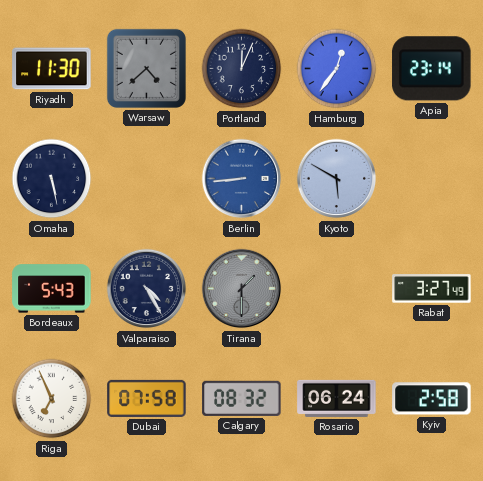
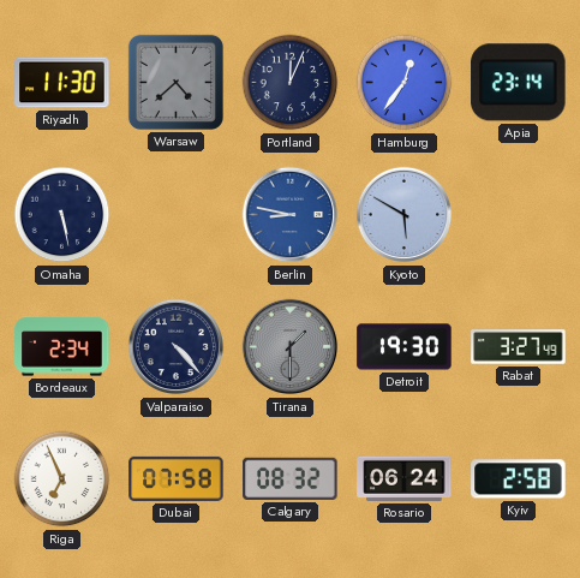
Berlin: 8:44 -> 8:47
Bordeaux: 5:43 -> 2:34
Valparaiso: 4:25 -> 4:23
Detroit: none -> 19:30
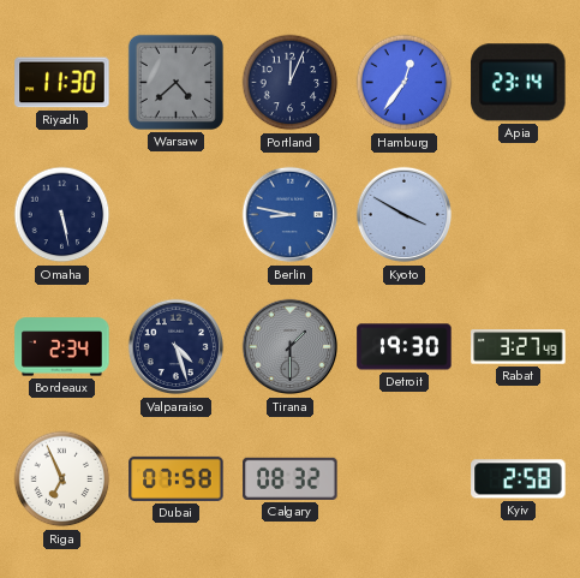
Kyoto: 5:50 -> 3:50
Valparaiso: 4:23 -> 4:27
Rosario: 06:24 -> none
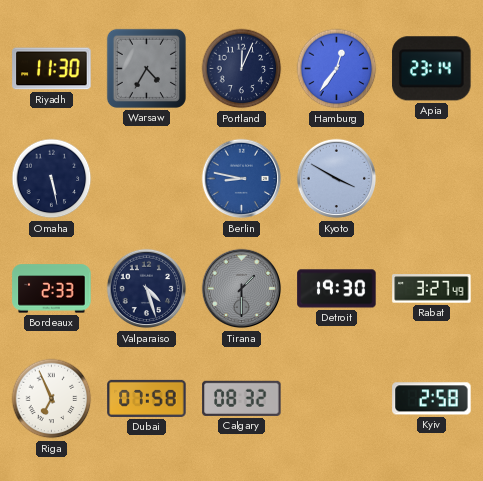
Warsaw: 4:38 -> 4:35
Bordeaux: 2:34 -> 2:33
